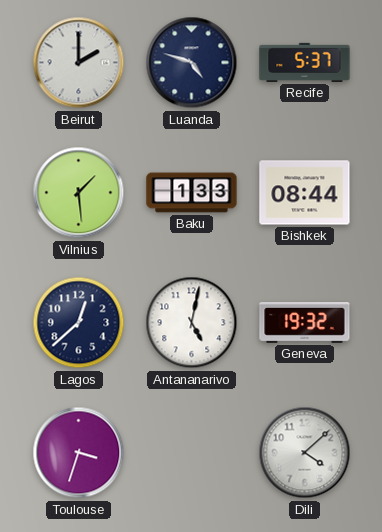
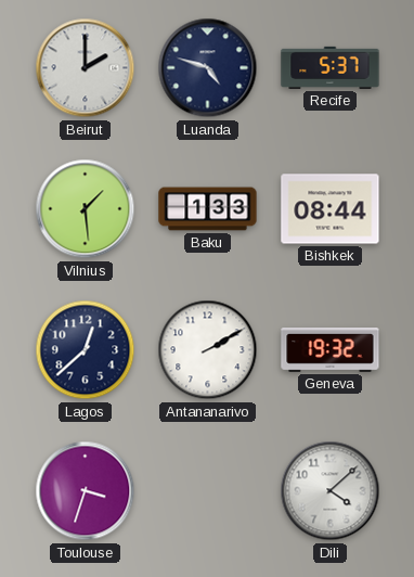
Antananarivo: 5:02 -> 2:10
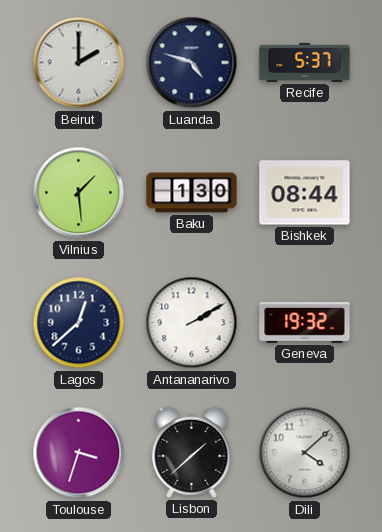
Baku: 1:33 -> 1:30
Lisbon: none -> 1:38
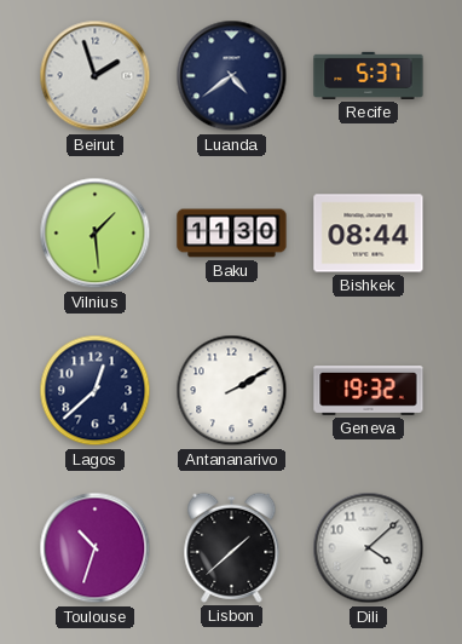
Beirut: 2:00 -> 1:57
Luanda: 4:48 -> 4:39
Baku: 1:30 -> 11:30
Toulouse: 3:33 -> 10:33
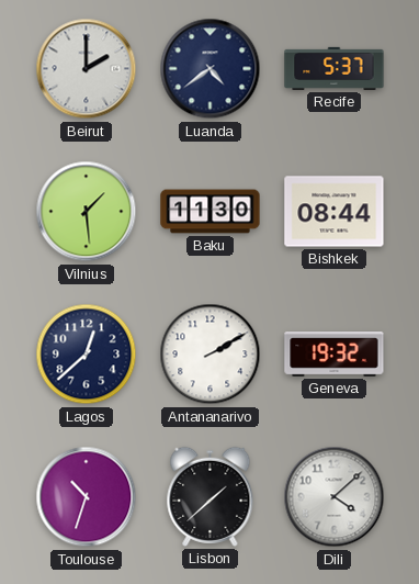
Beirut: 1:57 -> 2:00
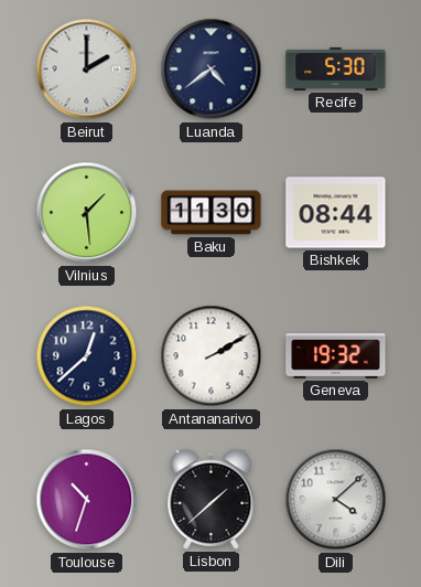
Recife: 5:37 -> 5:30
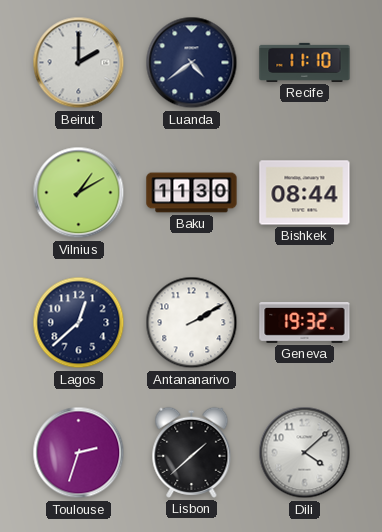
Recife: 5:30 -> 11:10
Vilnius: 1:29 -> 1:10
Toulouse: 10:33 -> 2:33
